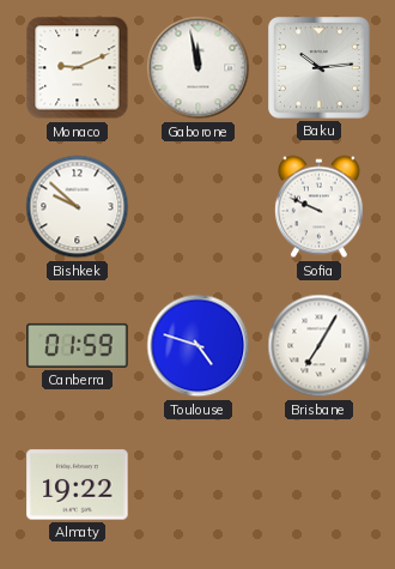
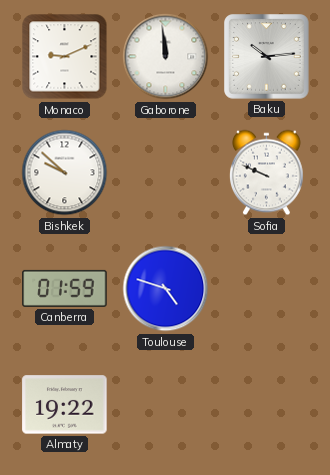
Gaborone: 11:58 -> 11:59
Brisbane: 7:05 -> none
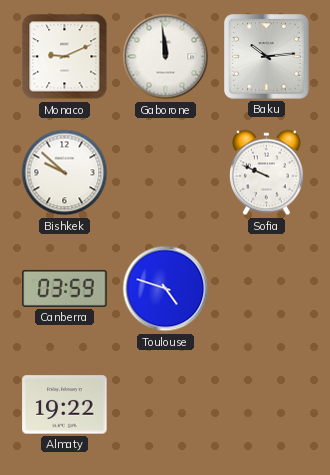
Canberra: 01:59 -> 03:59
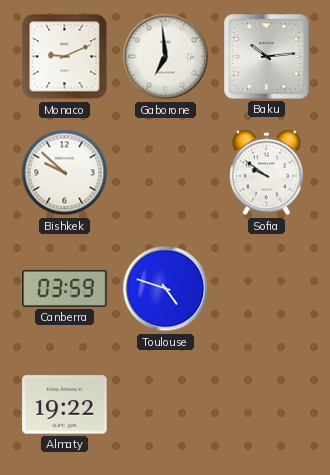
Gaborone: 11:59 -> 6:59
Sofia: 9:49 -> 9:51
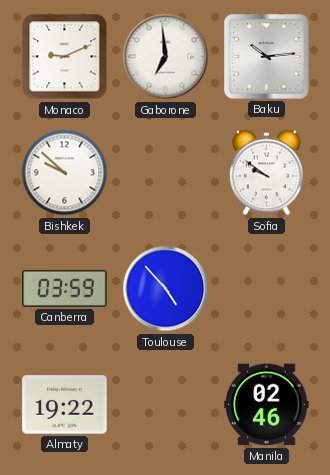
Toulouse: 4:48 -> 4:53
Manila: none -> 02:46
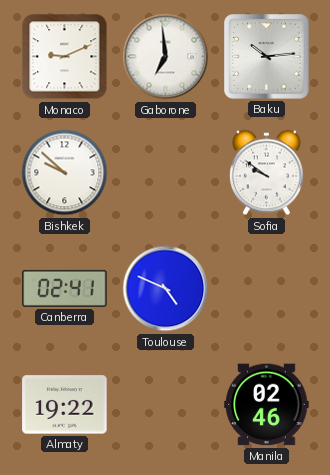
Canberra: 03:59 -> 02:41
Toulouse: 4:53 -> 4:49
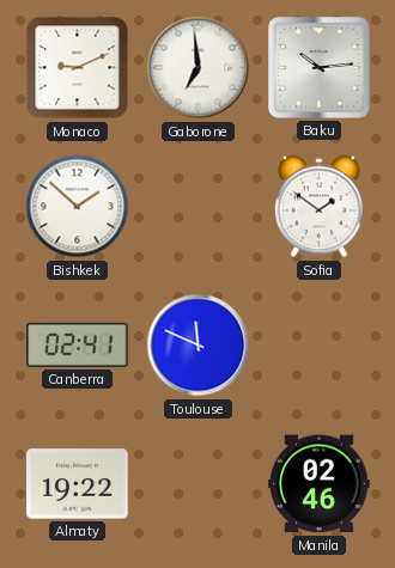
Bishkek: 9:52 -> 1:52
Sofia: 9:51 -> 1:51
Toulouse: 4:49 -> 11:49
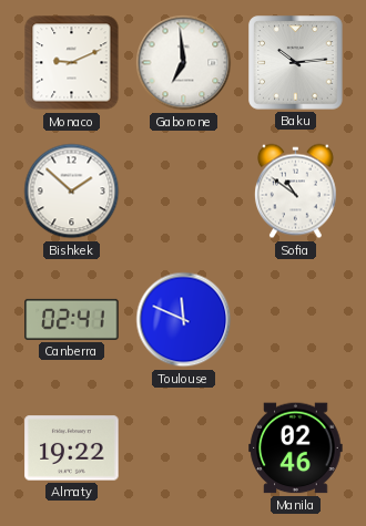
Sofia: 1:51 -> 10:51
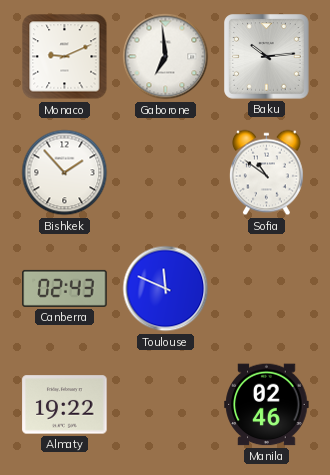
Bishkek: 1:52 -> 1:53
Canberra: 02:41 -> 02:43
